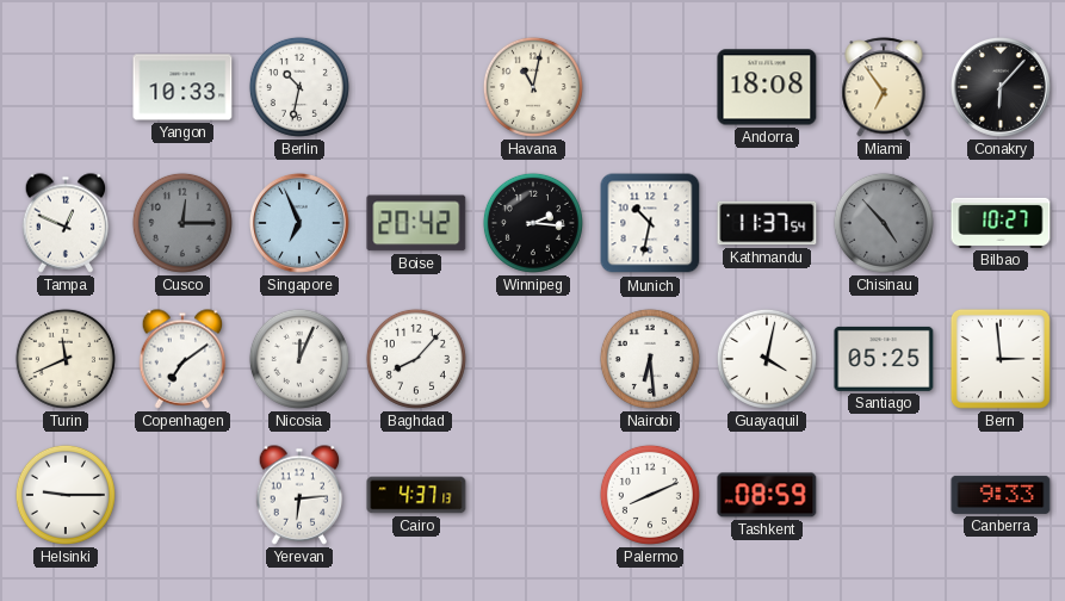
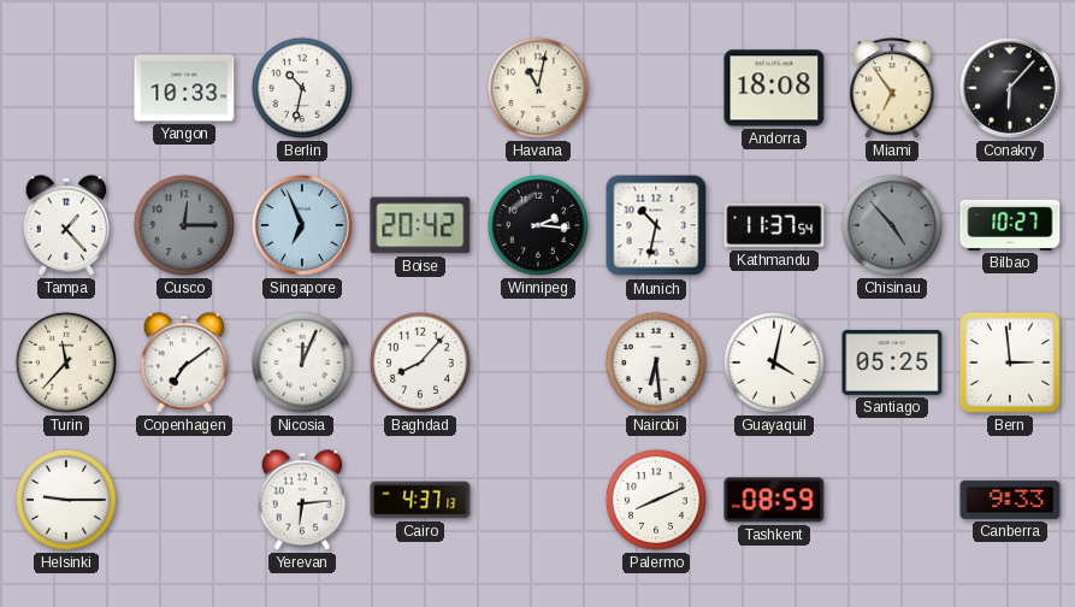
Tampa: 12:49 -> 1:23
Turin: 11:41 -> 11:37
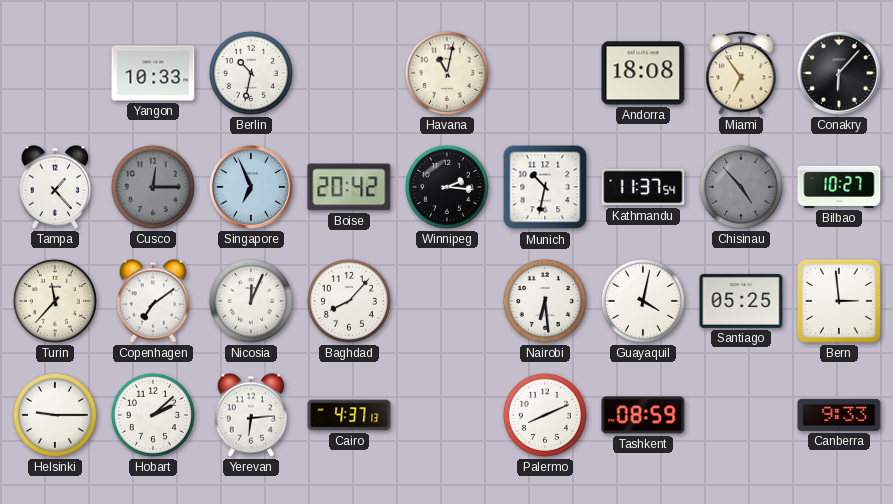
Hobart: none -> 2:08
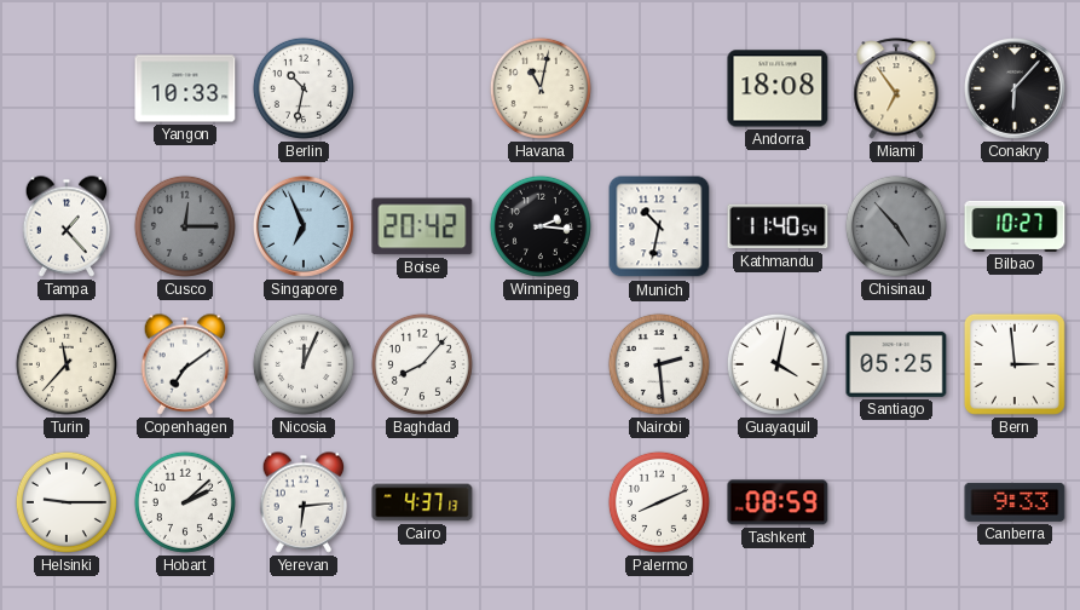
Kathmandu: 11:37 -> 11:40
Nairobi: 6:29 -> 2:29
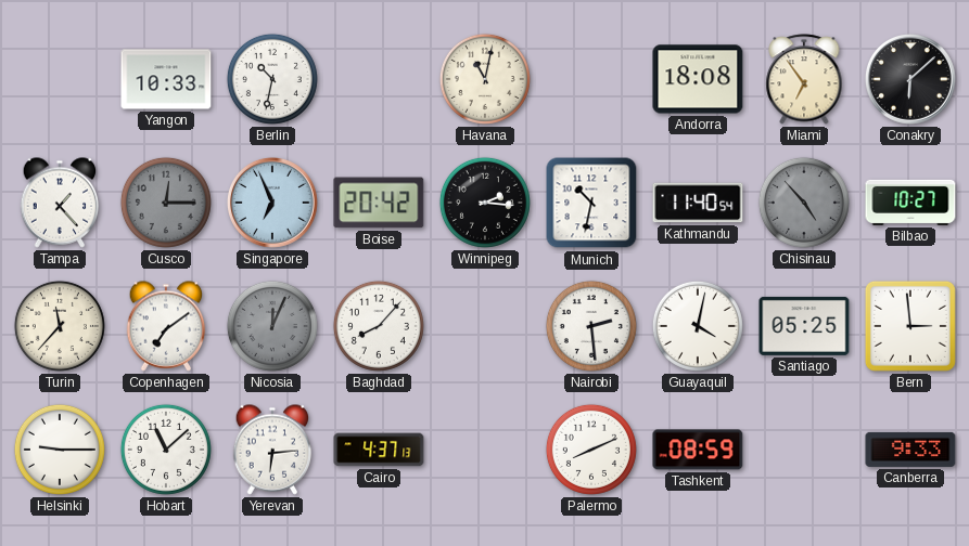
Conakry: 6:07 -> 6:08
Nicosia dial: white -> grey
Hobart: 2:08 -> 11:08
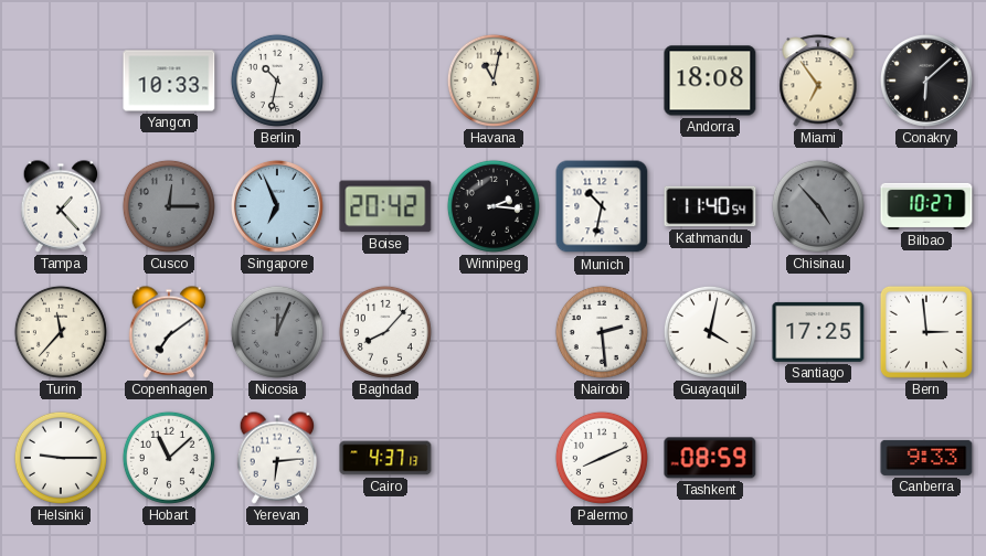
Santiago: 05:25 -> 17:25
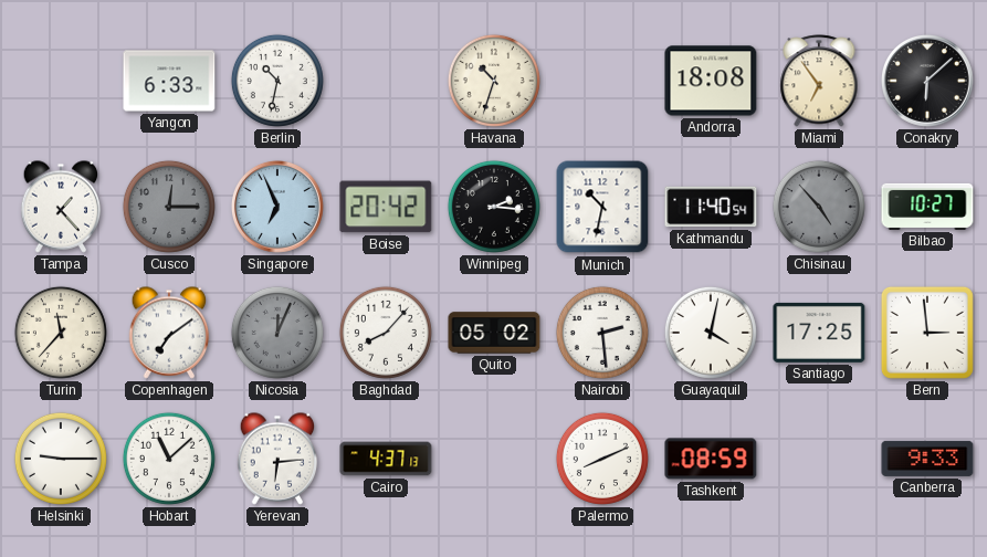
Yangon: 10:33 -> 6:33
Havana: 11:02 -> 10:33
Quito: none -> 05:02
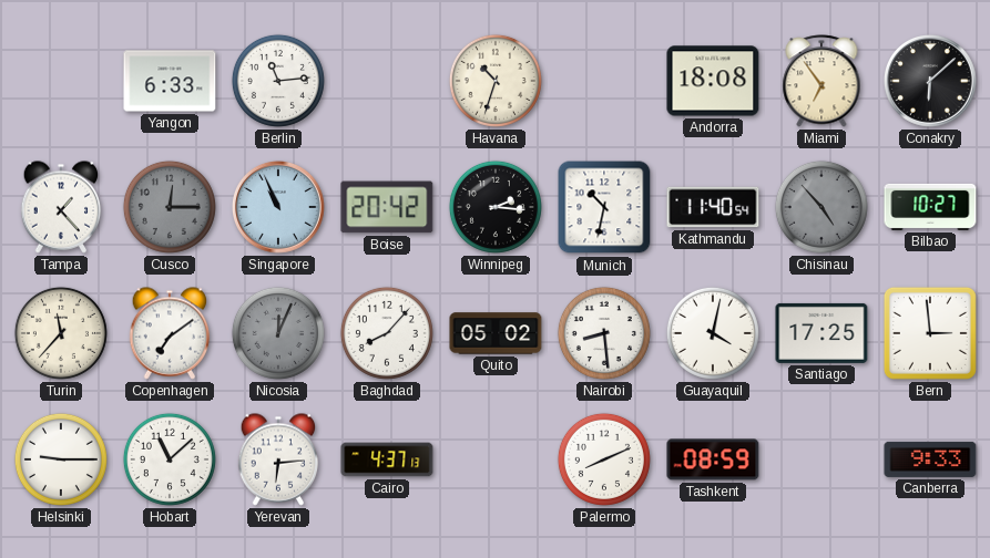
Berlin: 10:32 -> 11:14
Singapore: 6:56 -> 10:56
Nairobi: 2:29 -> 8:29
